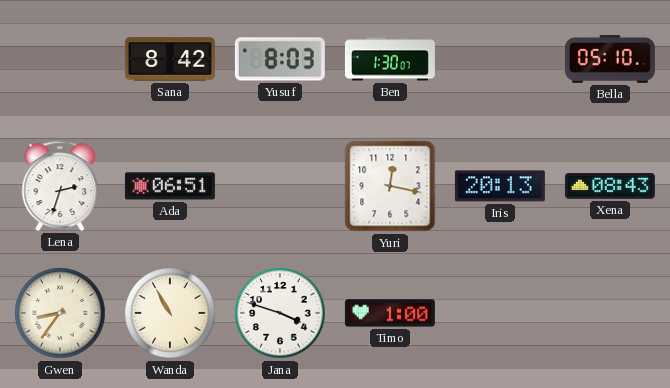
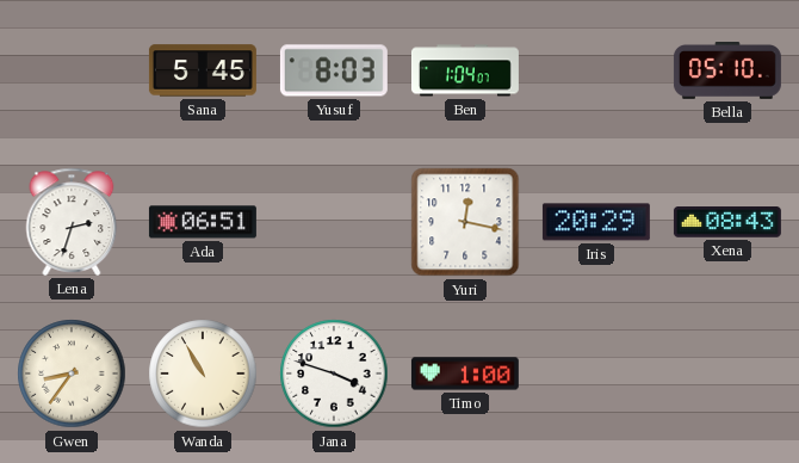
Sana: 8:42 -> 5:45
Ben: 1:30 -> 1:04
Iris: 20:13 -> 20:29
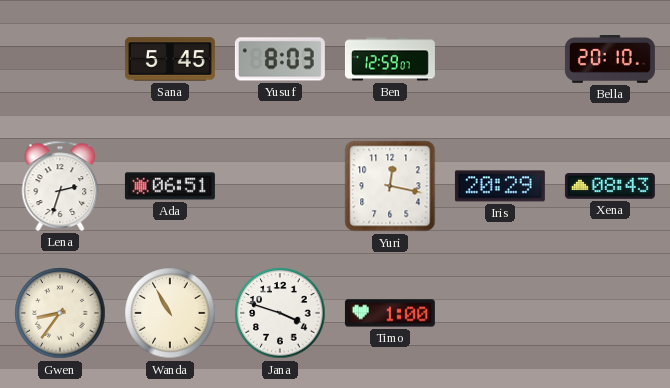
Ben: 1:04 -> 12:59
Bella: 05:10 -> 20:10
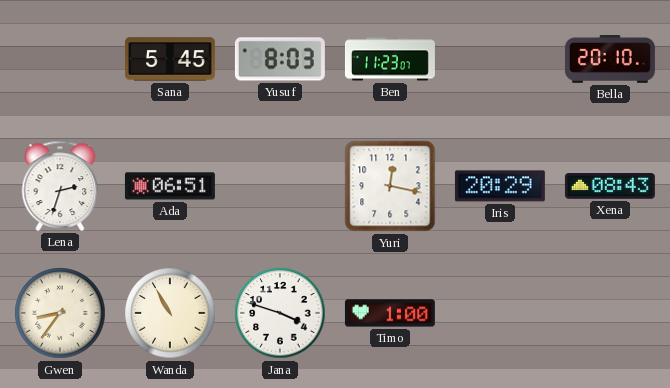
Ben: 12:59 -> 11:23
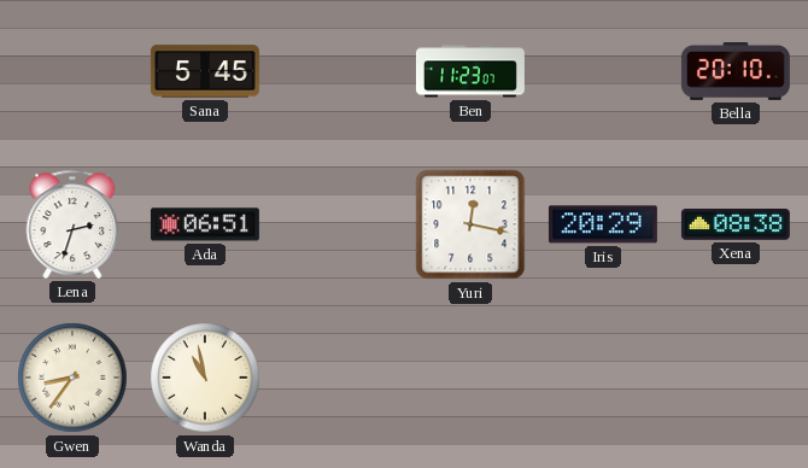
Yusuf: 8:03 -> none
Xena: 08:43 -> 08:38
Wanda: 10:55 -> 10:58
Jana: 3:48 -> none
Timo: 1:00 -> none
